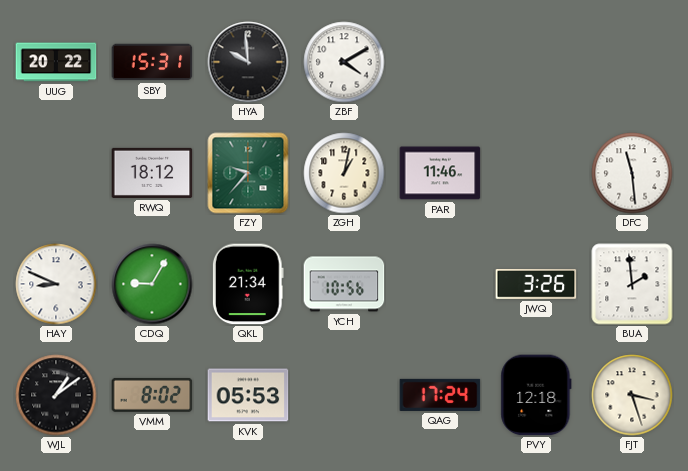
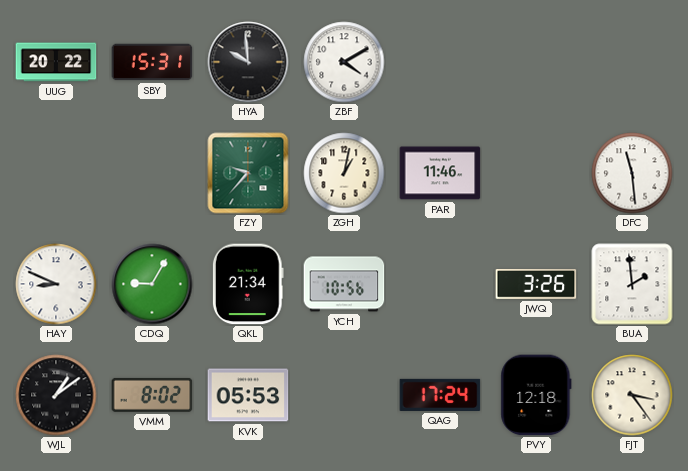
RWQ: 18:12 -> none
FJT: 3:27 -> 3:24
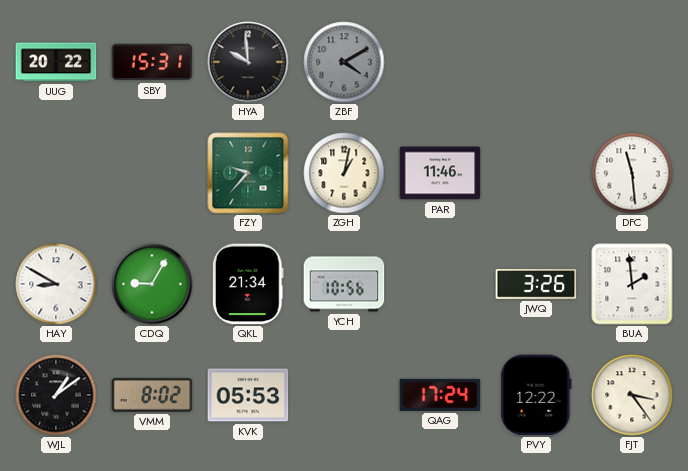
ZBF dial: white -> grey
HAY: 8:49 -> 8:50
PVY: 12:18 -> 12:22
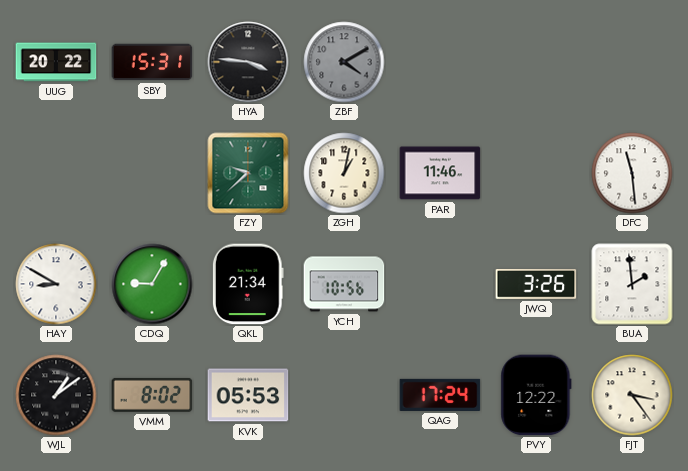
HYA: 9:59 -> 3:46
FZY: 9:37 -> 9:38
